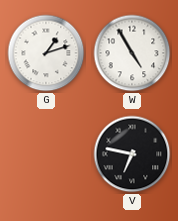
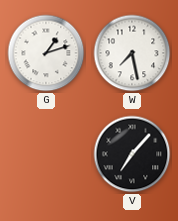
W: 4:55 -> 7:28
V: 6:47 -> 7:07
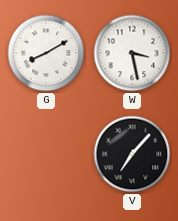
G: 1:12 -> 8:10
W: 7:28 -> 3:28
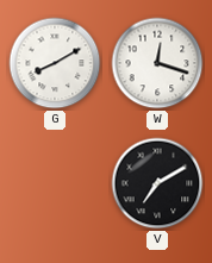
W: 3:28 -> 12:18
V: 7:07 -> 7:10
